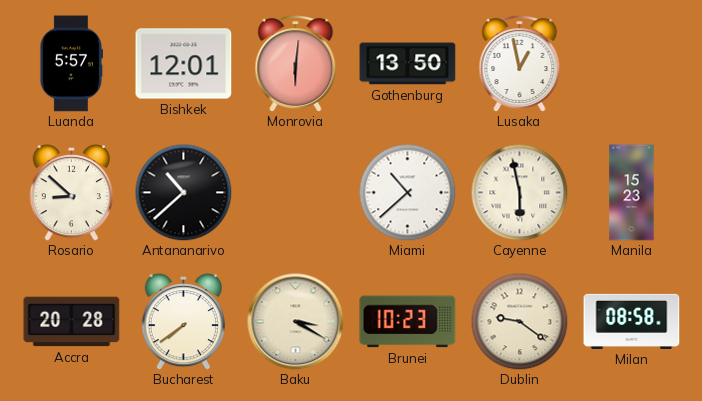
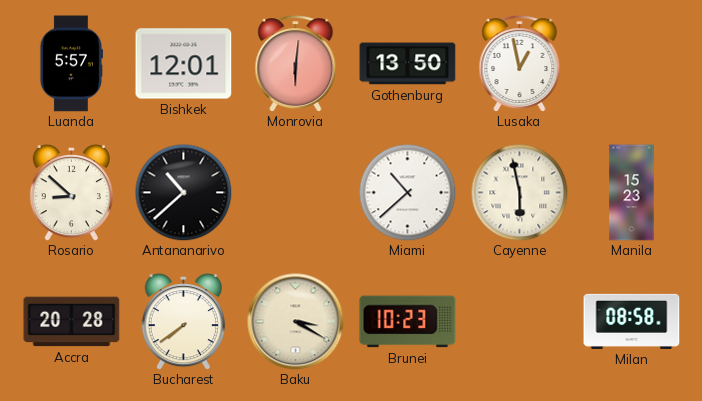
Dublin: 9:21 -> none
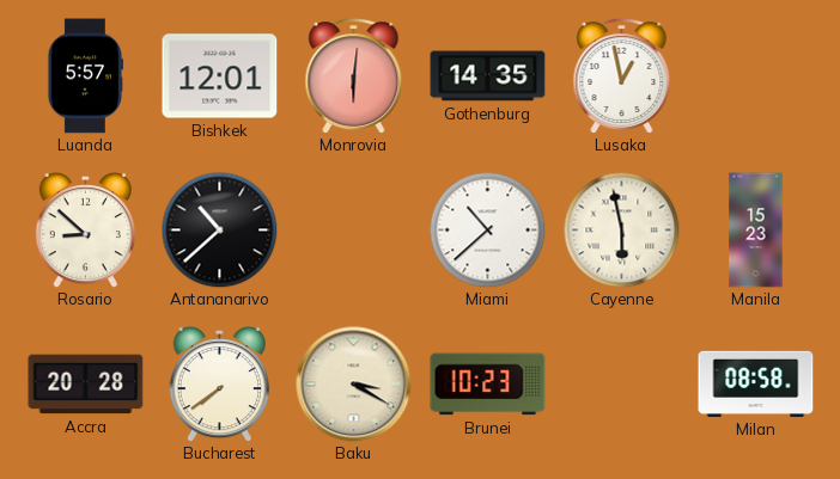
Gothenburg: 13:50 -> 14:35
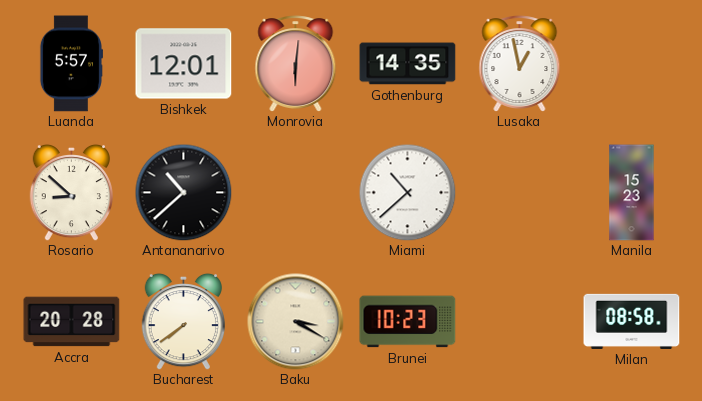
Cayenne: 5:58 -> none
